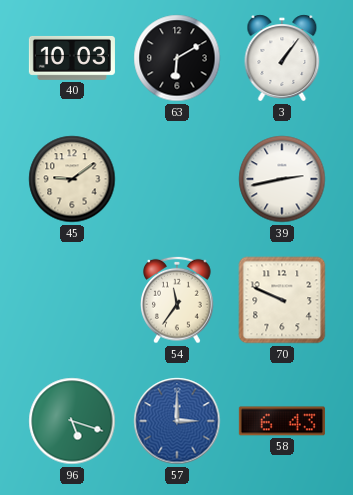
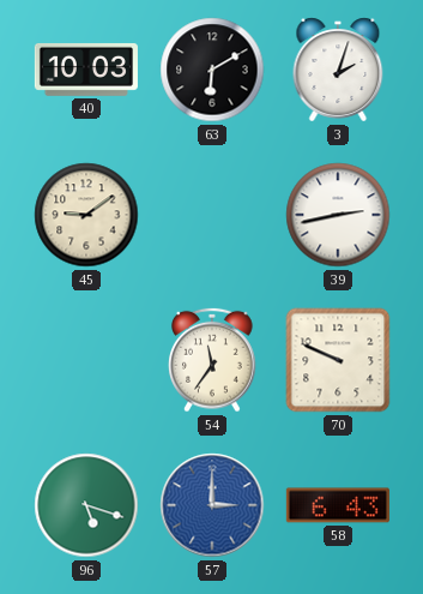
3: 1:06 -> 2:03
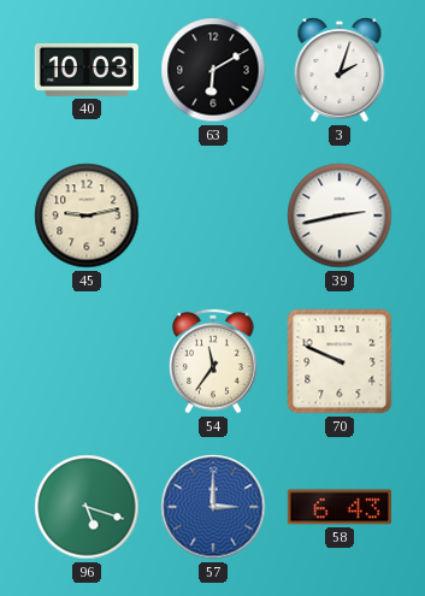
45: 9:09 -> 9:13
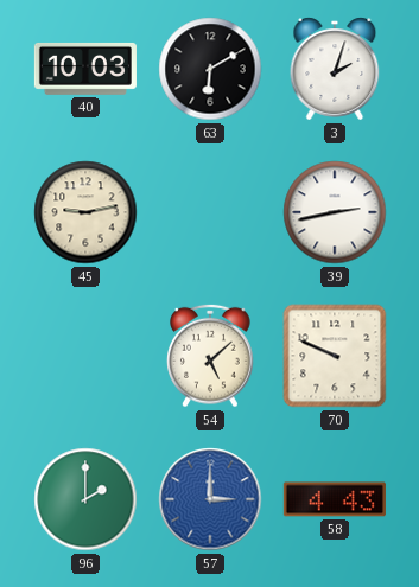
54: 11:36 -> 5:08
96: 5:18 -> 2:00
58: 6:43 -> 4:43
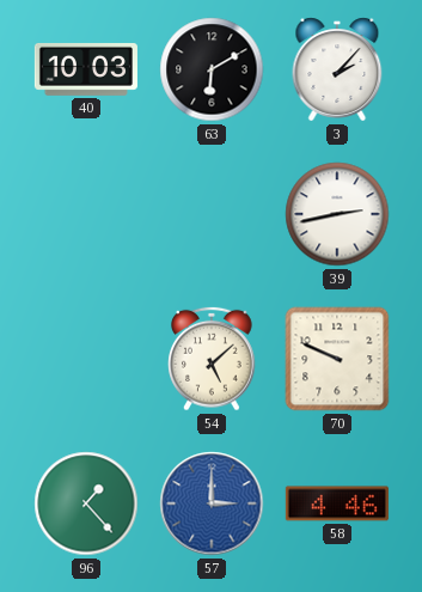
3: 2:03 -> 2:07
45: 9:13 -> none
96: 2:00 -> 1:23
58: 4:43 -> 4:46
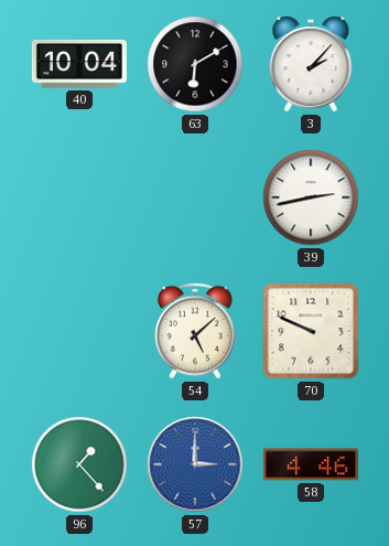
40: 10:03 -> 10:04
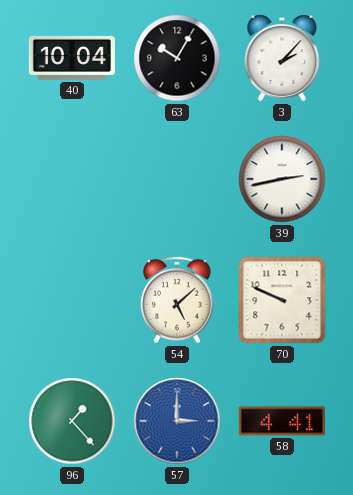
63: 6:10 -> 10:05
58: 4:46 -> 4:41
